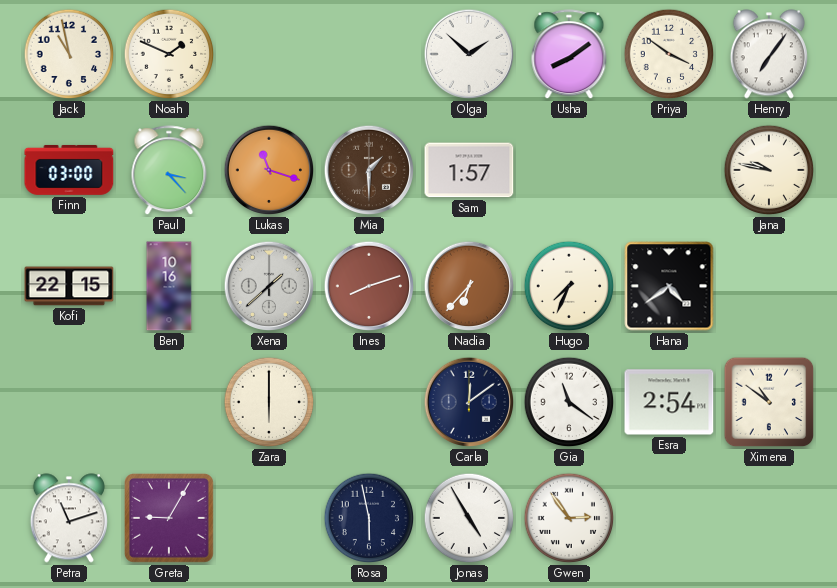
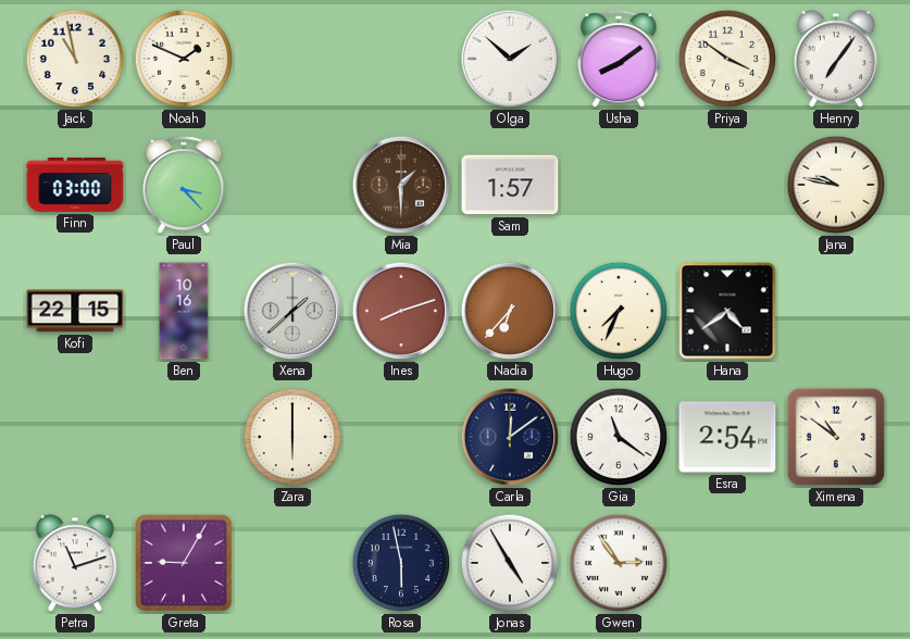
Lukas: 11:18 -> none
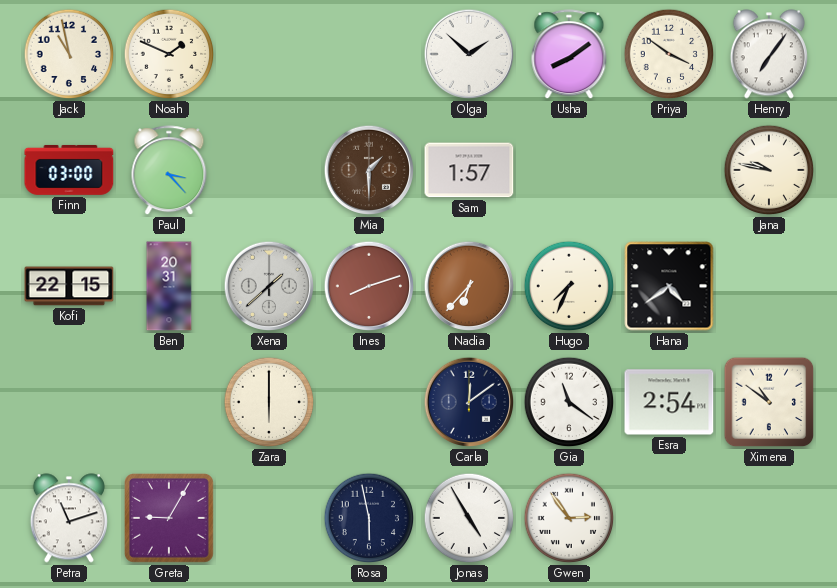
Ben: 10:16 -> 20:31
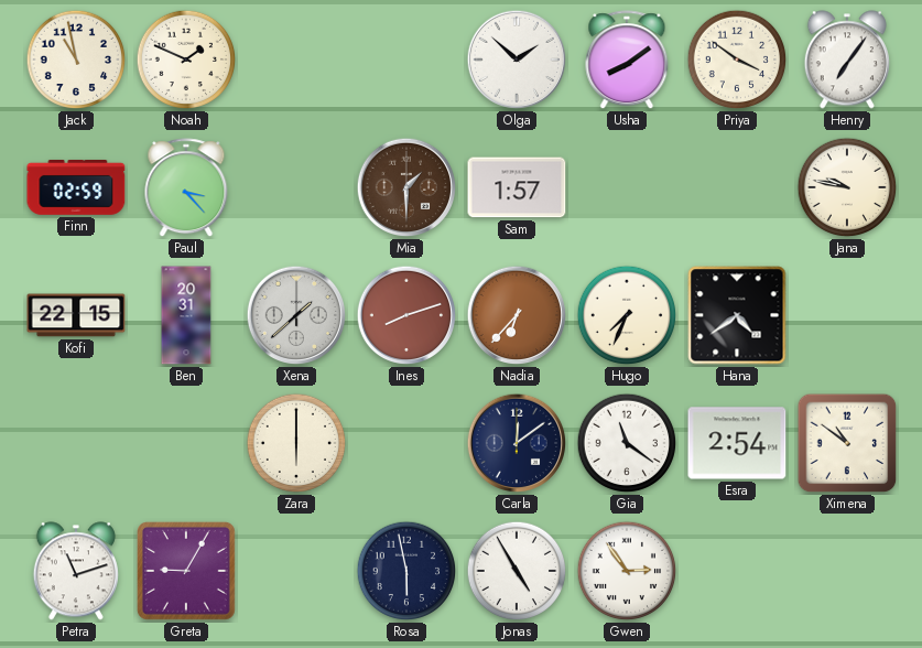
Finn: 03:00 -> 02:59
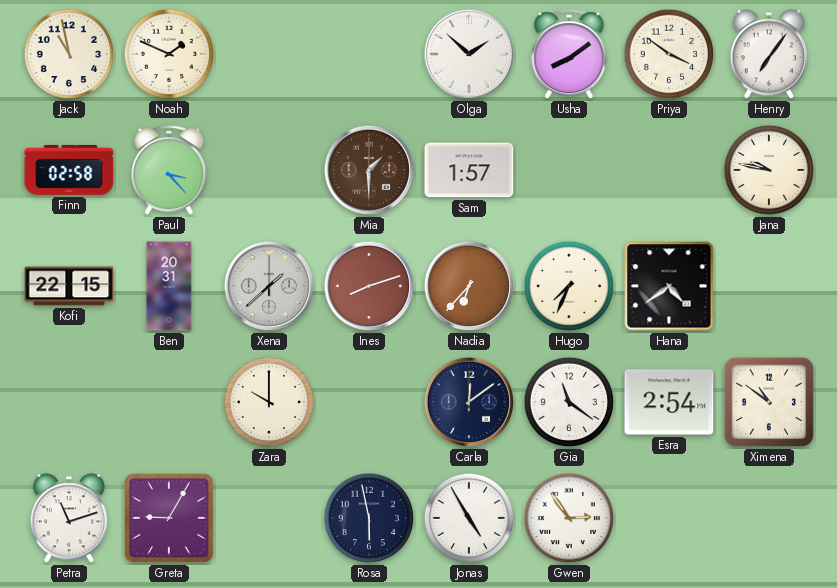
Finn: 02:59 -> 02:58
Zara: 6:00 -> 10:00
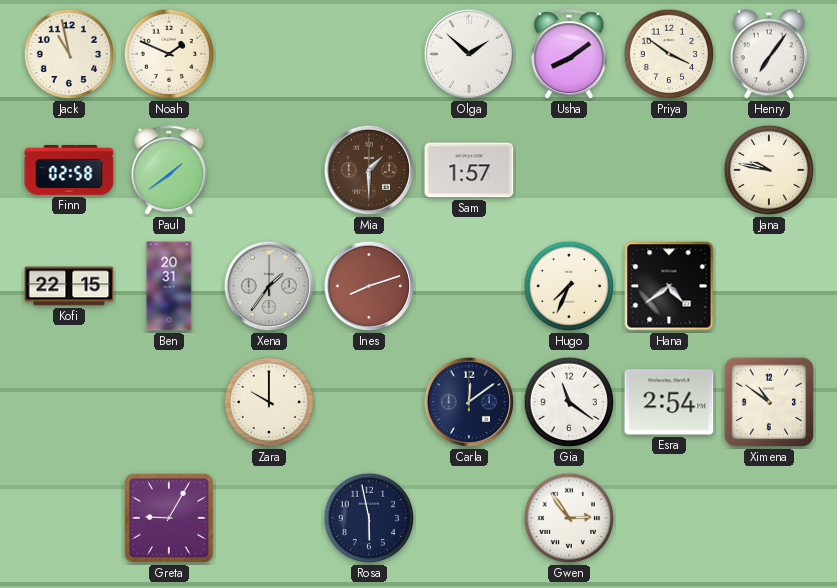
Paul: 3:23 -> 1:39
Xena: 1:38 -> 1:36
Nadia: 6:37 -> none
Petra: 11:12 -> none
Jonas: 4:55 -> none
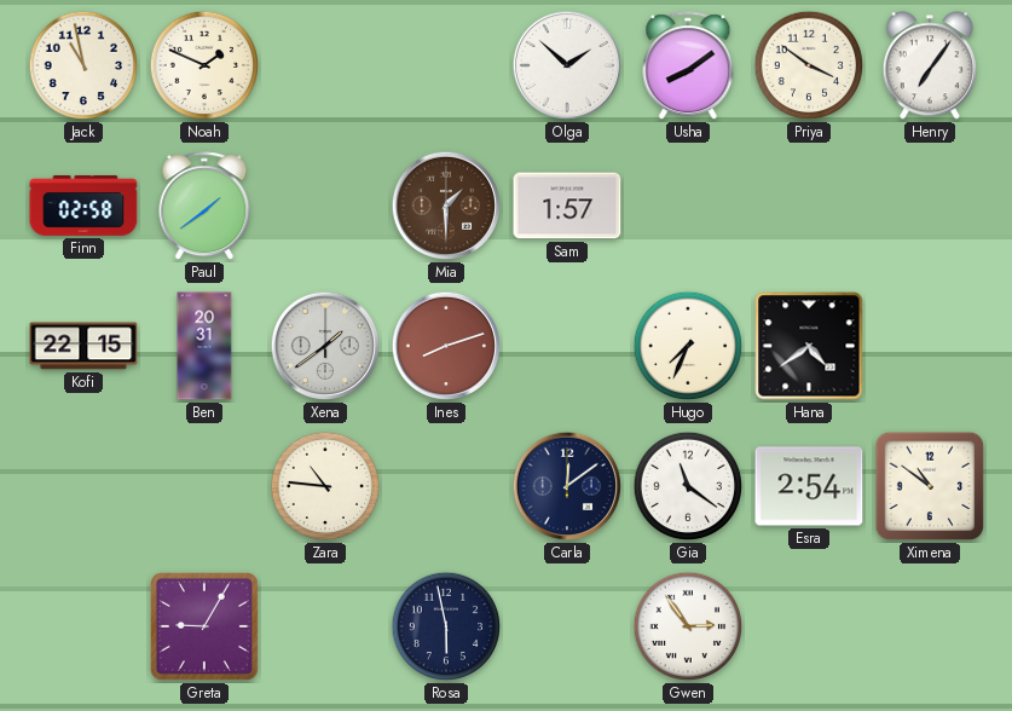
Jana: 9:47 -> none
Xena: 1:36 -> 1:39
Zara: 10:00 -> 10:46
